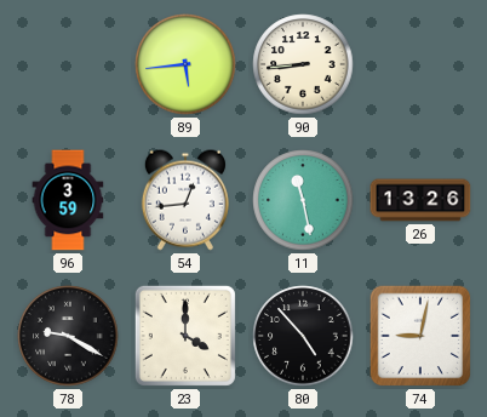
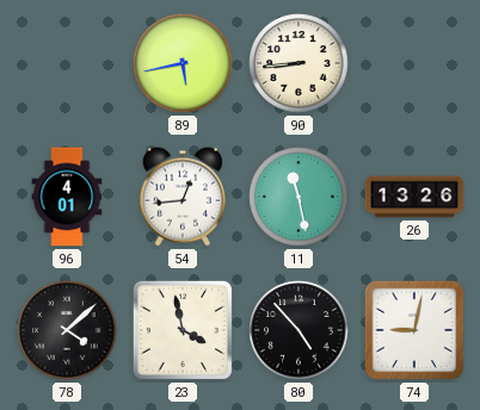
89: 5:44 -> 5:43
96: 3:59 -> 4:01
78: 9:20 -> 4:08
23: 4:00 -> 3:58
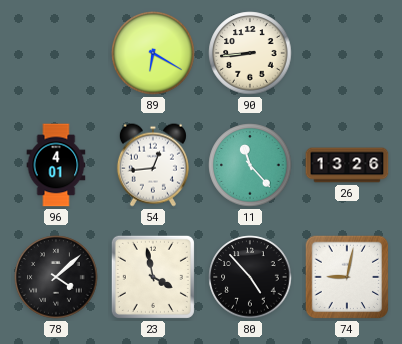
89: 5:43 -> 6:20
11: 11:28 -> 11:23
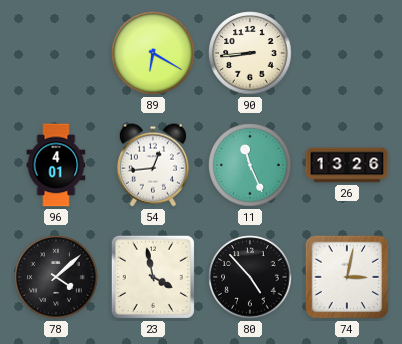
11: 11:23 -> 11:26
74: 9:02 -> 3:02
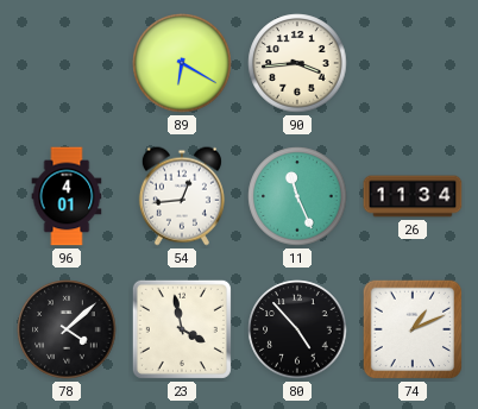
90: 8:44 -> 3:44
26: 13:26 -> 11:34
74: 3:02 -> 1:11
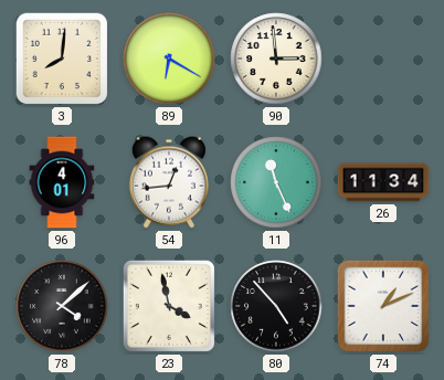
3: none -> 8:01
90: 3:44 -> 2:59
